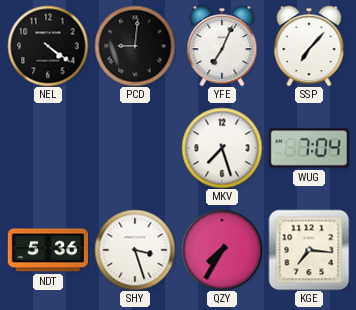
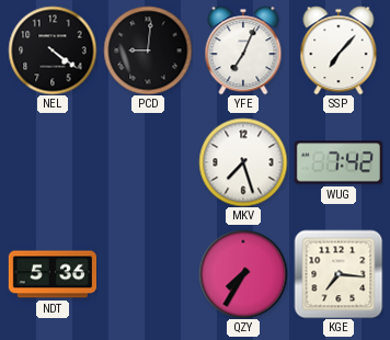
WUG: 7:04 -> 7:42
SHY: 3:27 -> none
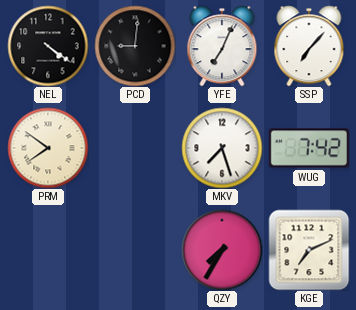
PRM: none -> 7:51
NDT: 5:36 -> none
KGE: 7:16 -> 7:11
